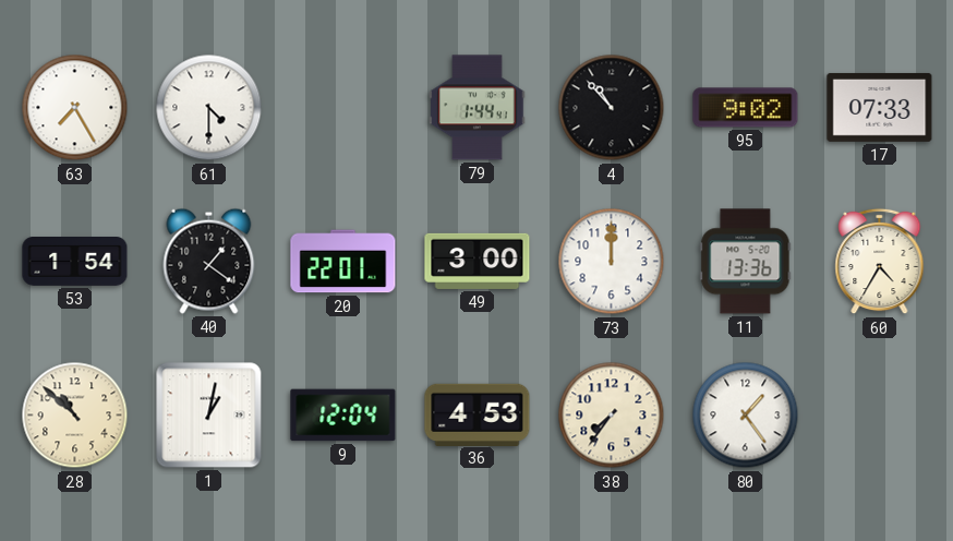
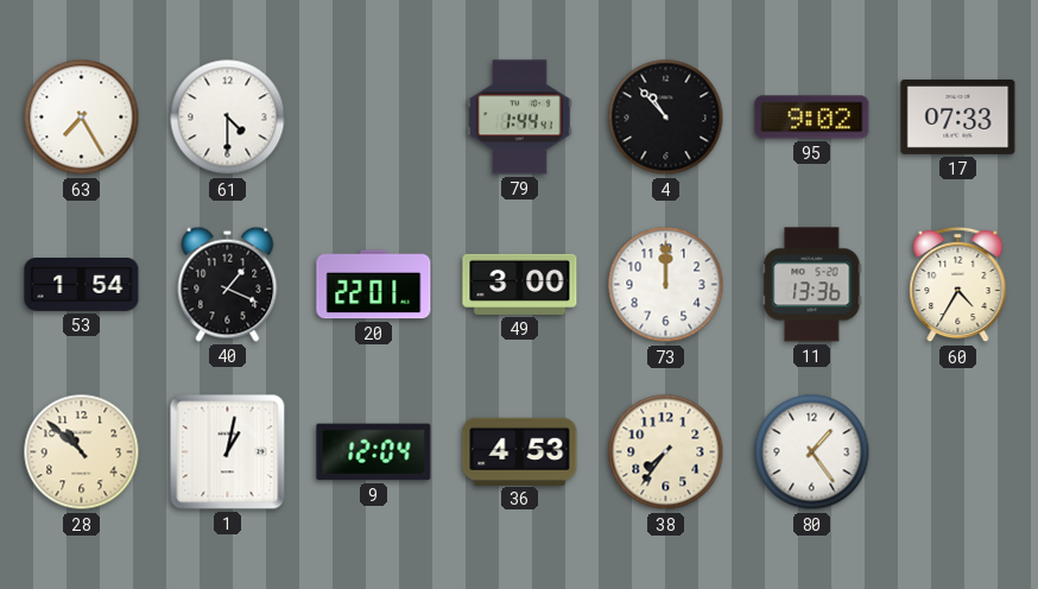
40: 1:21 -> 1:19
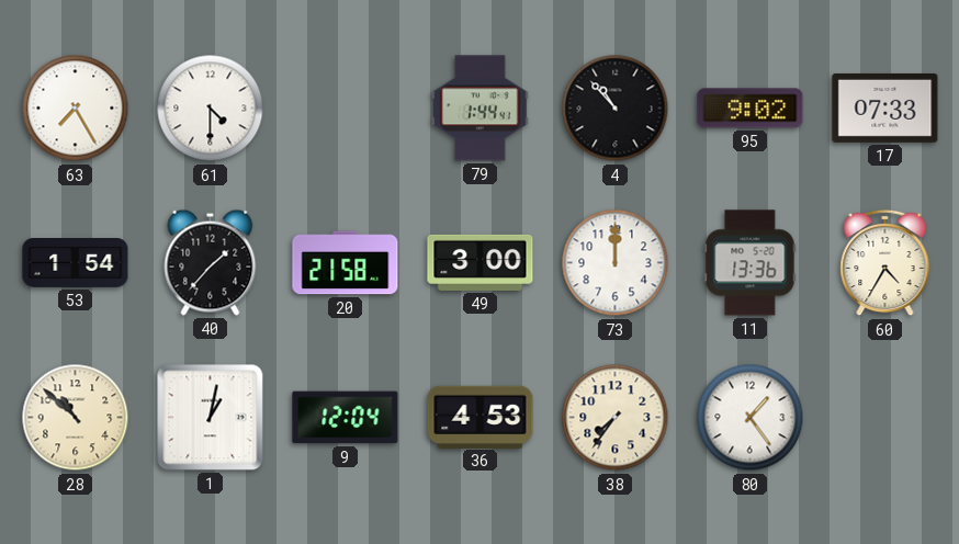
40: 1:19 -> 1:37
20: 22:01 -> 21:58
